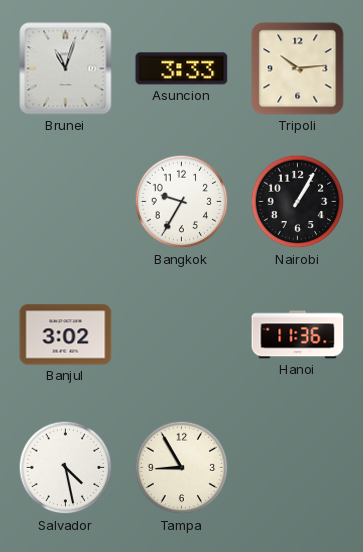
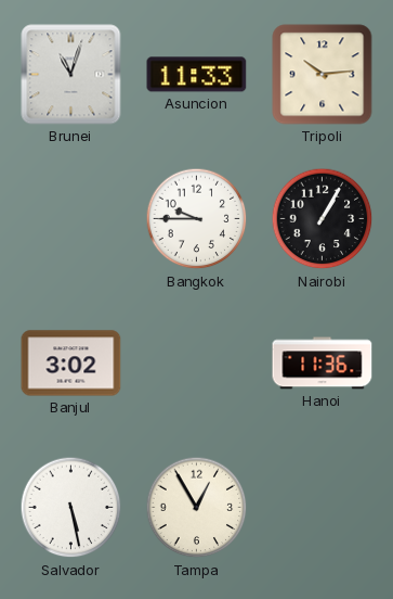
Asuncion: 3:33 -> 11:33
Bangkok: 9:35 -> 9:45
Salvador: 4:28 -> 5:28
Tampa: 8:55 -> 12:55
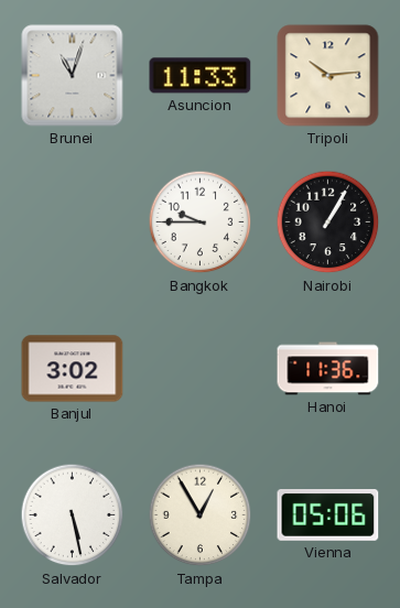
Vienna: none -> 05:06
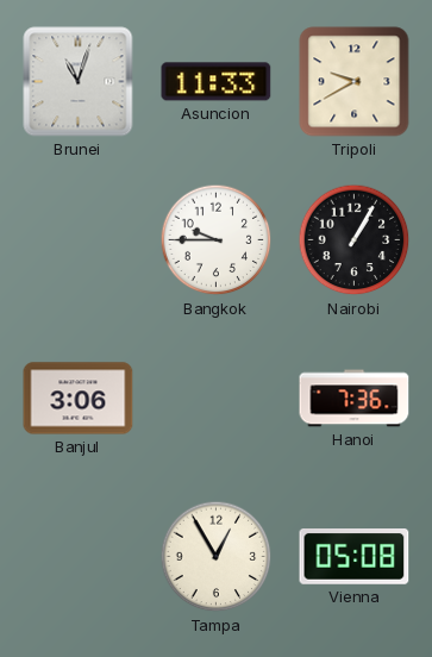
Tripoli: 10:14 -> 9:40
Banjul: 3:02 -> 3:06
Hanoi: 11:36 -> 7:36
Salvador: 5:28 -> none
Vienna: 05:06 -> 05:08
